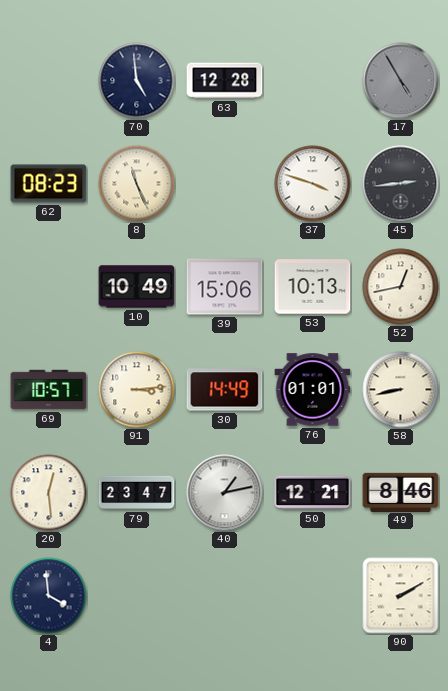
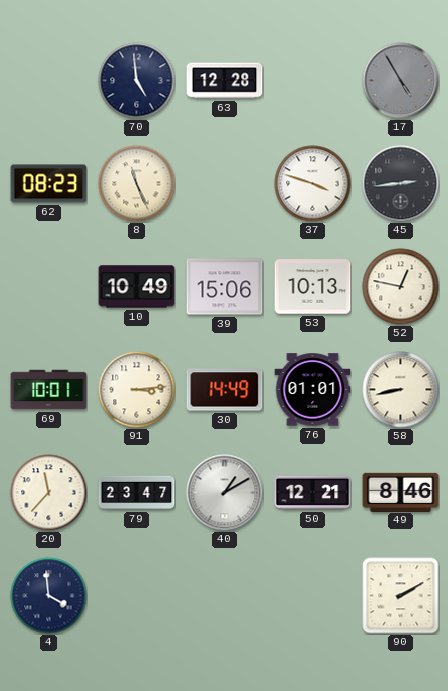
52: 12:43 -> 12:47
69: 10:57 -> 10:01
20: 12:29 -> 11:37
40: 1:13 -> 1:10
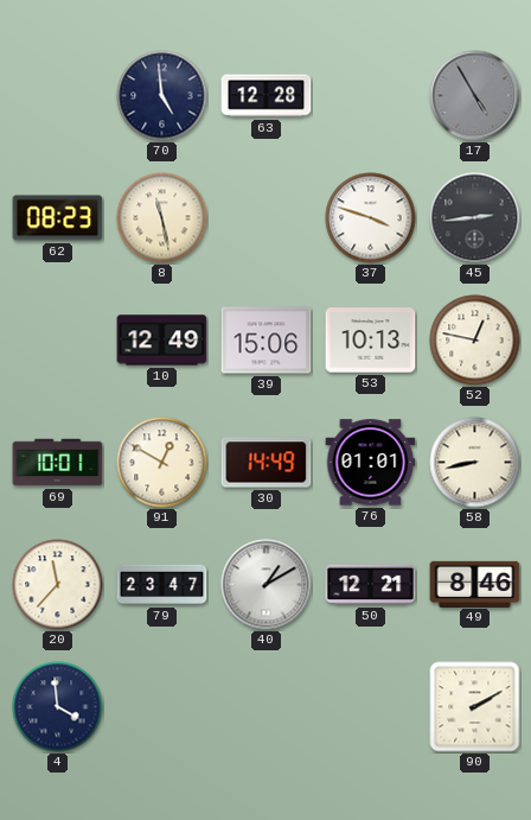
8: 11:26 -> 11:28
10: 10:49 -> 12:49
91: 3:14 -> 12:50
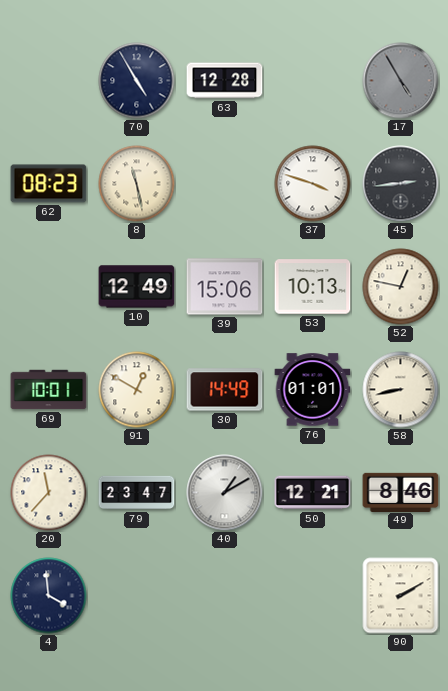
70: 4:59 -> 4:55
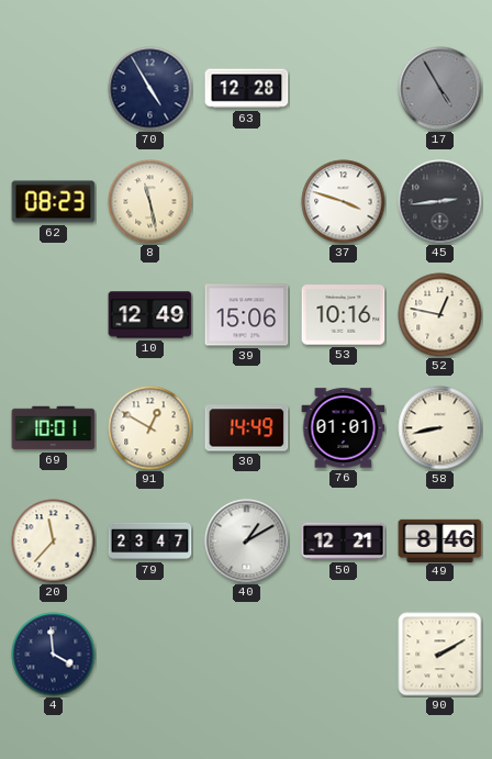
53: 10:13 -> 10:16
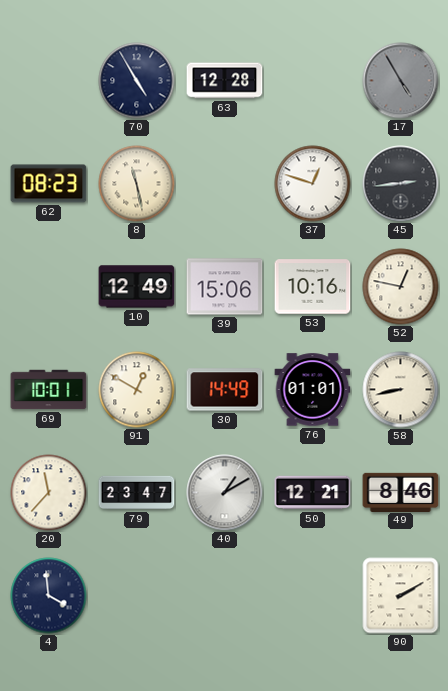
37: 3:48 -> 12:48
